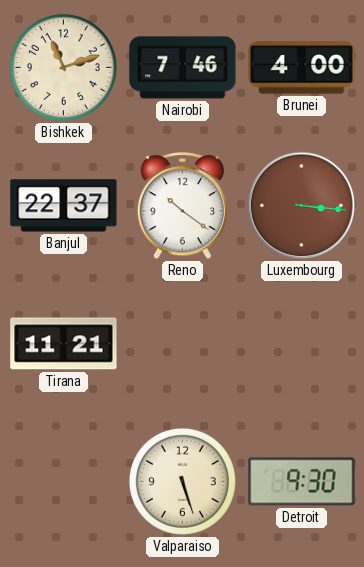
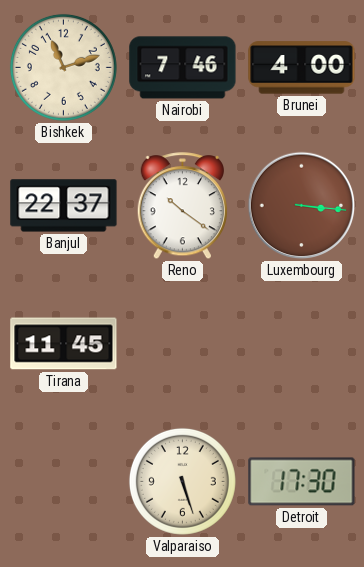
Tirana: 11:21 -> 11:45
Detroit: 9:30 -> 17:30
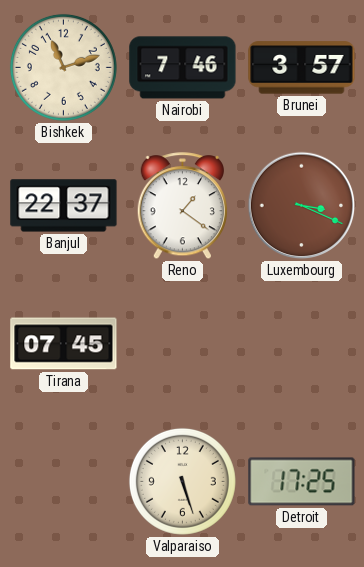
Brunei: 4:00 -> 3:57
Reno: 10:21 -> 1:21
Luxembourg: 3:16 -> 3:19
Tirana: 11:45 -> 07:45
Detroit: 17:30 -> 17:25
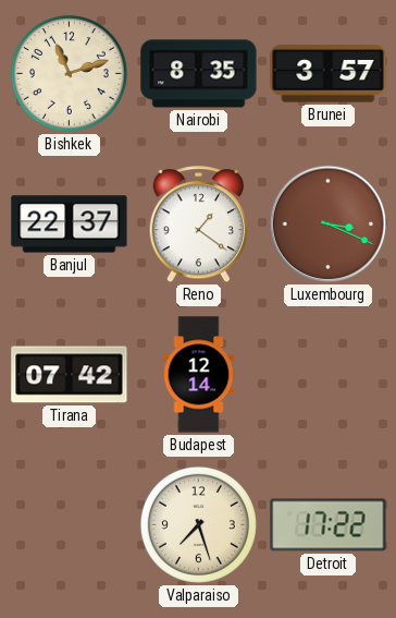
Nairobi: 7:46 -> 8:35
Tirana: 07:45 -> 07:42
Budapest: none -> 12:14
Valparaiso: 5:27 -> 7:27
Detroit: 17:25 -> 17:22
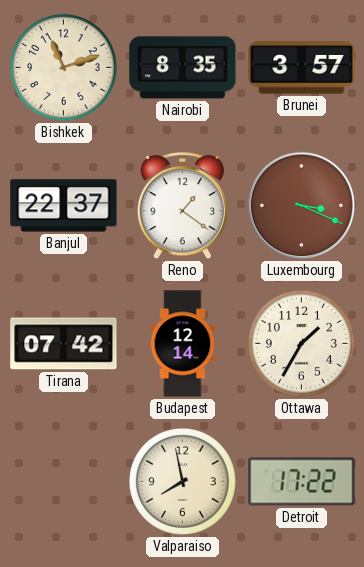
Ottawa: none -> 1:35
Valparaiso: 7:27 -> 7:58
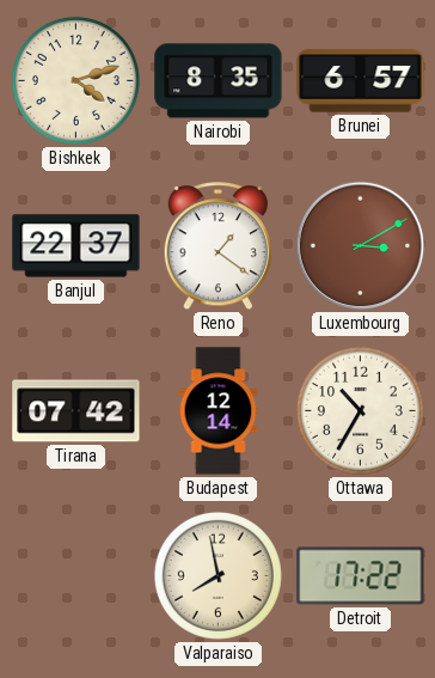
Bishkek: 11:12 -> 4:12
Brunei: 3:57 -> 6:57
Luxembourg: 3:19 -> 3:10
Ottawa: 1:35 -> 10:35
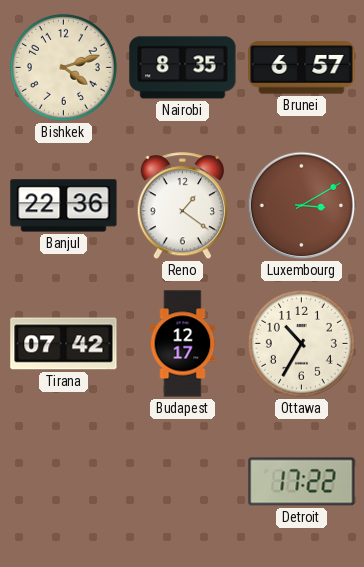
Banjul: 22:37 -> 22:36
Budapest: 12:14 -> 12:17
Valparaiso: 7:58 -> none
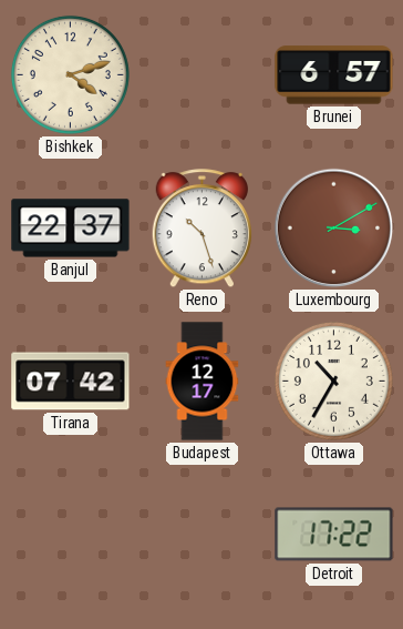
Nairobi: 8:35 -> none
Banjul: 22:36 -> 22:37
Reno: 1:21 -> 10:27
